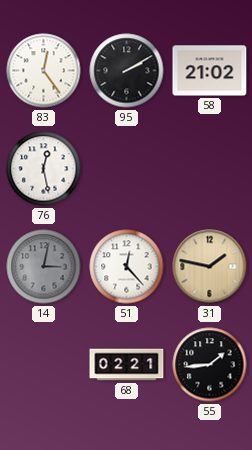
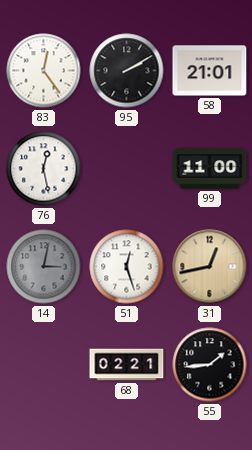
58: 21:02 -> 21:01
99: none -> 11:00
51: 12:23 -> 12:27
31: 1:47 -> 12:43
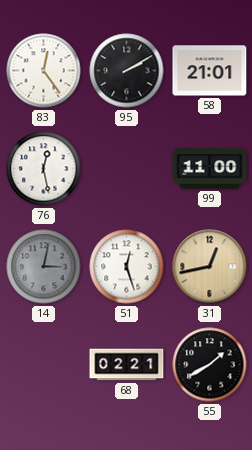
55: 1:44 -> 1:40
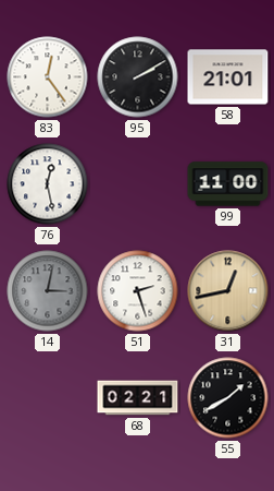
51: 12:27 -> 2:27
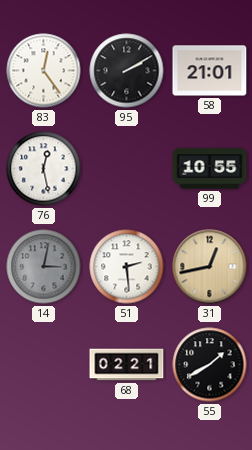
99: 11:00 -> 10:55
51: 2:27 -> 2:29
